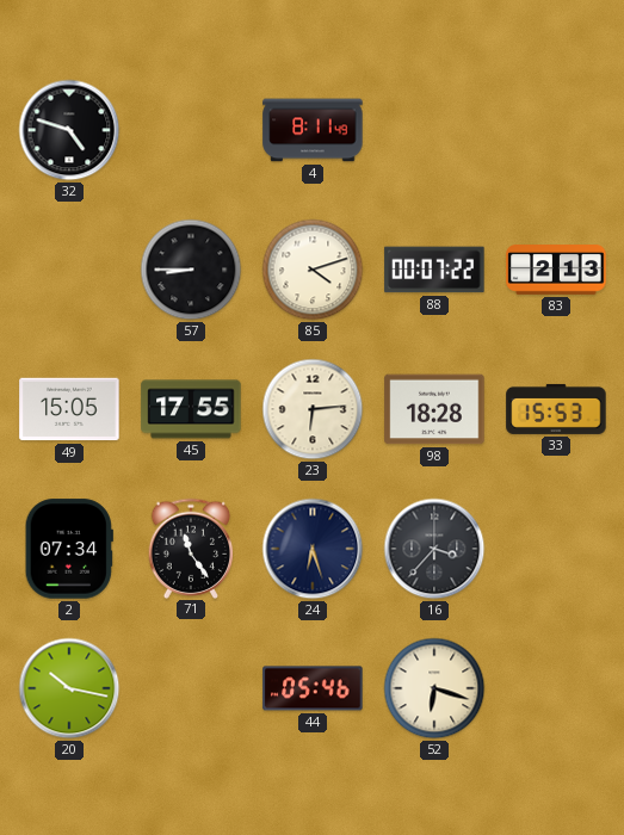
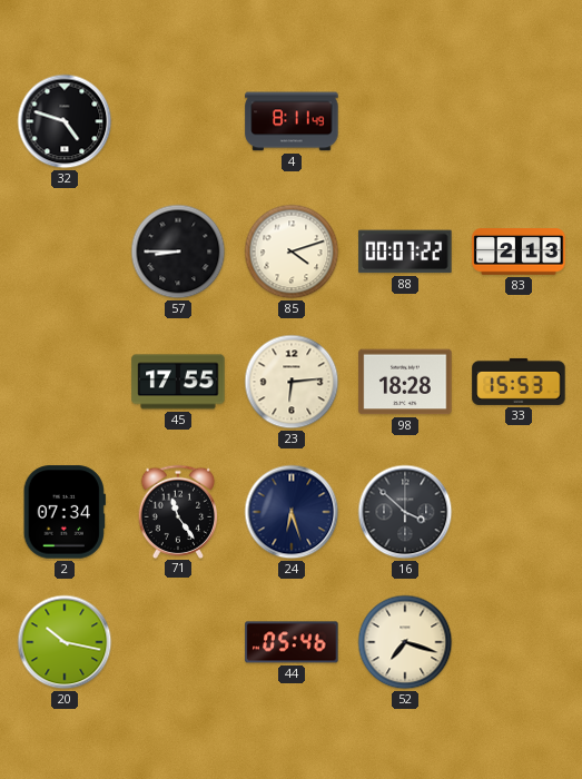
49: 15:05 -> none
16: 3:37 -> 3:52
52: 6:18 -> 7:18
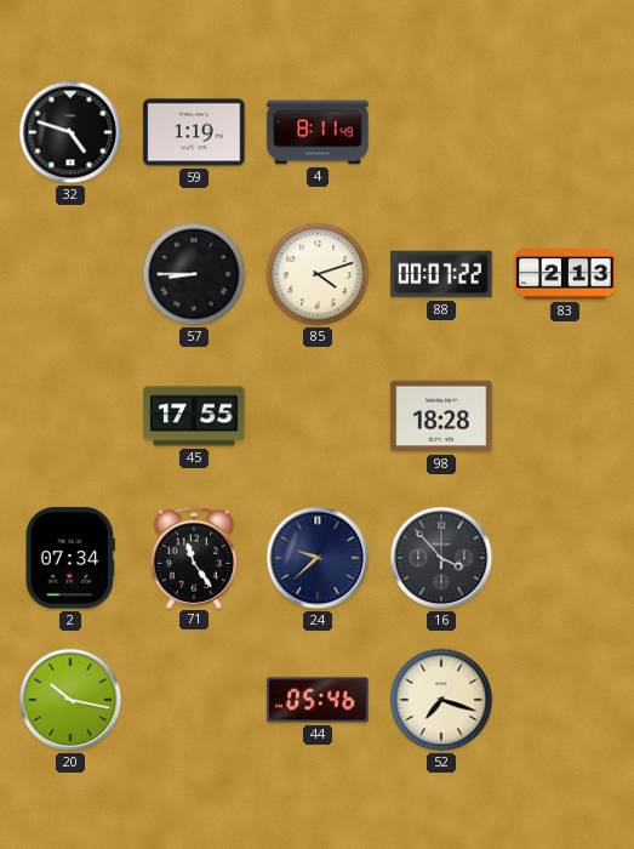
59: none -> 1:19
23: 6:14 -> none
33: 15:53 -> none
24: 6:27 -> 9:38
16: 3:52 -> 3:53
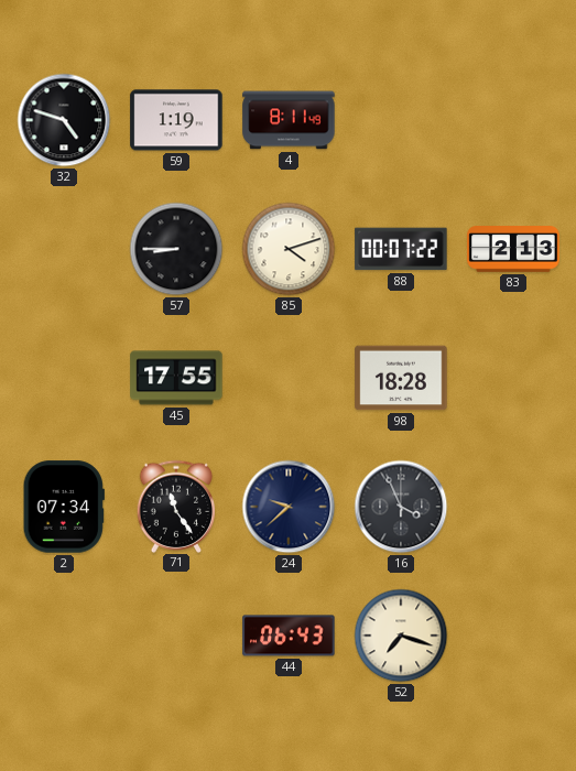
16: 3:53 -> 3:56
20: 10:17 -> none
44: 05:46 -> 06:43
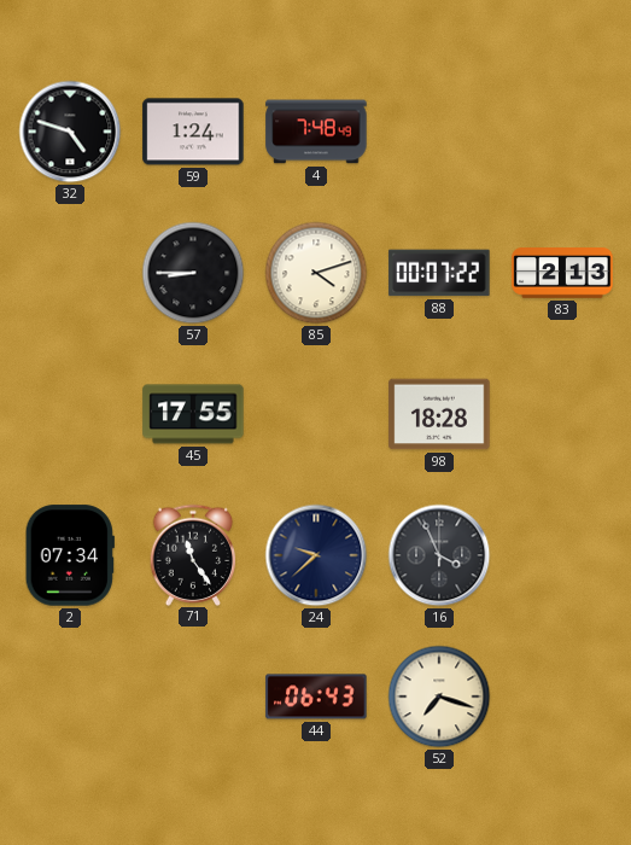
59: 1:19 -> 1:24
4: 8:11 -> 7:48
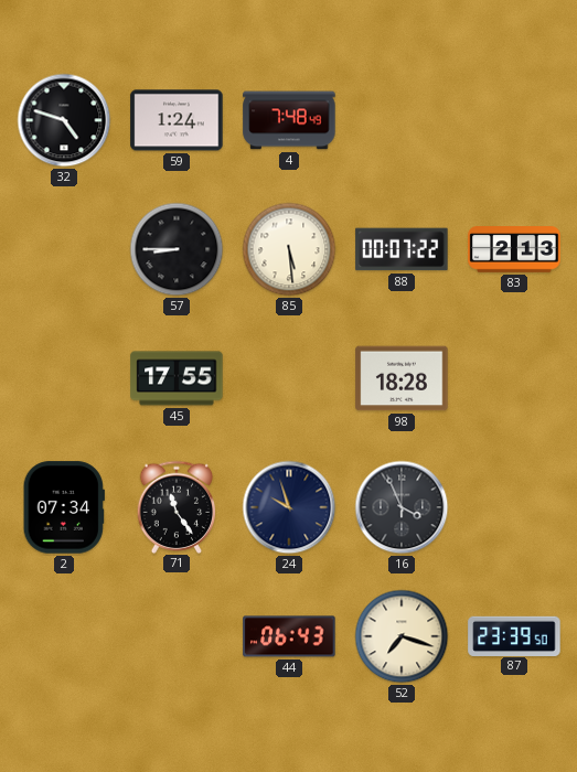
85: 4:12 -> 5:29
24: 9:38 -> 9:57
87: none -> 23:39
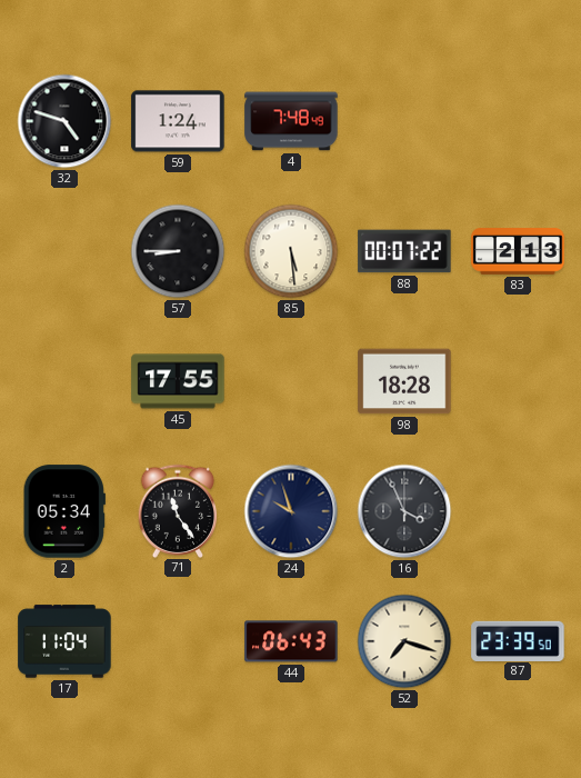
2: 07:34 -> 05:34
17: none -> 11:04
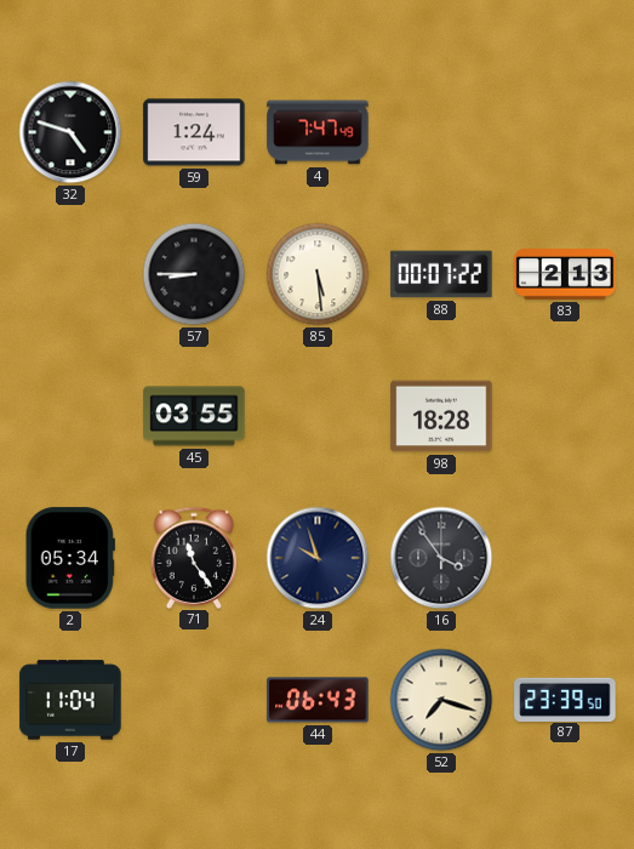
4: 7:48 -> 7:47
45: 17:55 -> 03:55
16: 3:56 -> 3:54
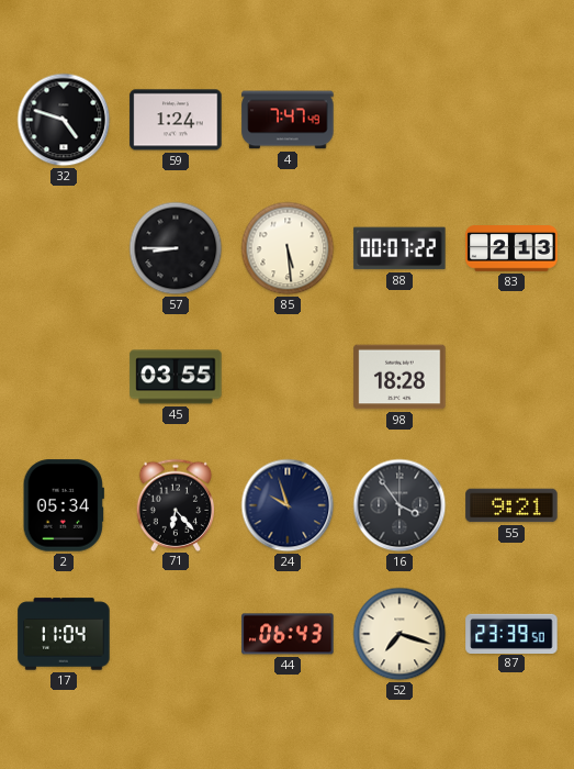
71: 11:24 -> 6:23
55: none -> 9:21
